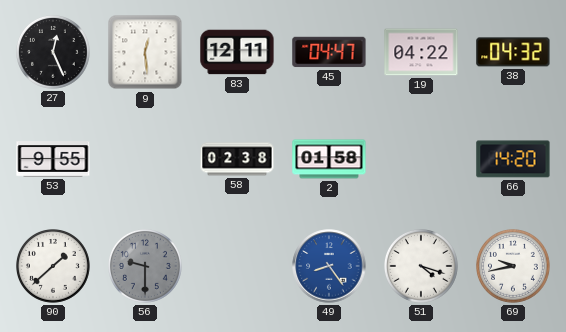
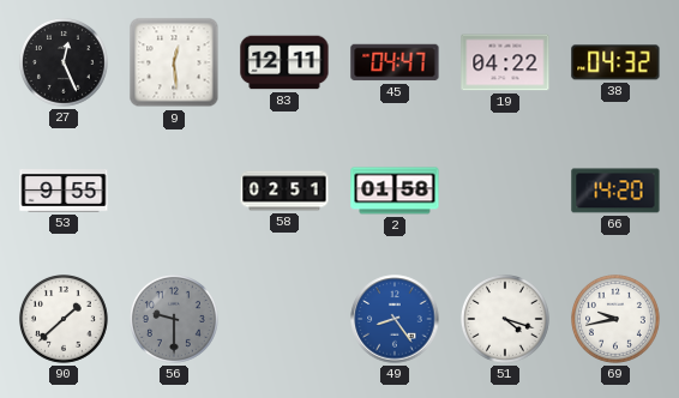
58: 02:38 -> 02:51
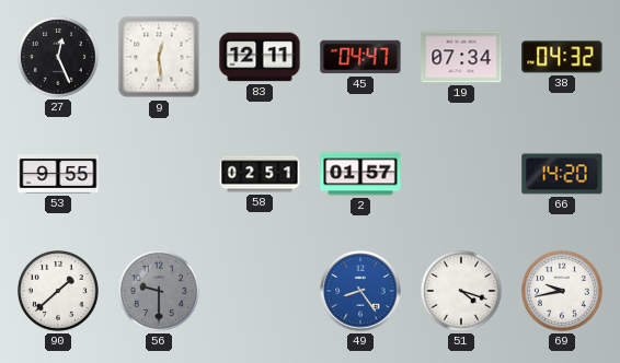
19: 04:22 -> 07:34
2: 01:58 -> 01:57
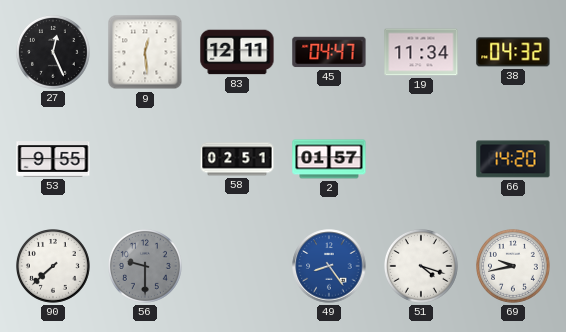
19: 07:34 -> 11:34
90: 1:38 -> 7:38
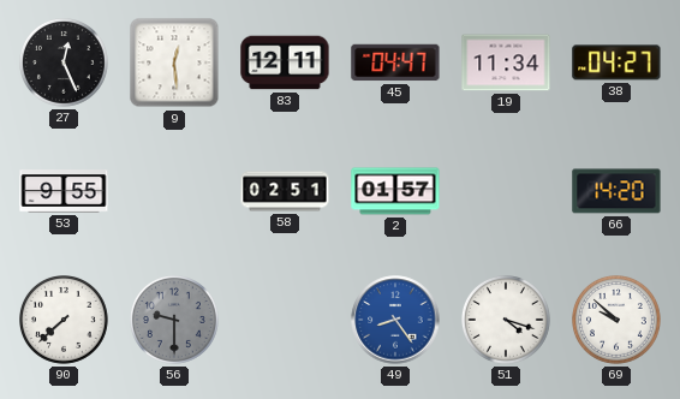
38: 04:32 -> 04:27
69: 9:43 -> 9:52
